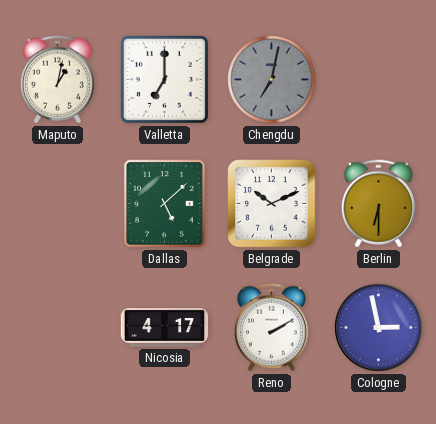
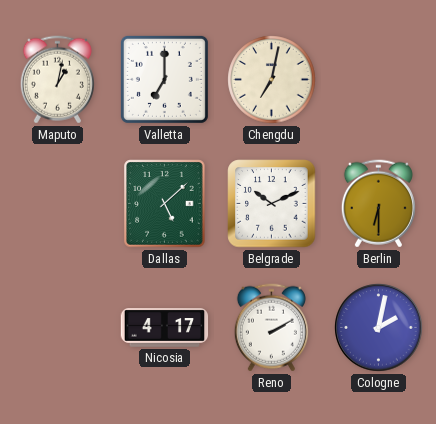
Chengdu dial: grey -> cream
Cologne: 2:58 -> 2:02
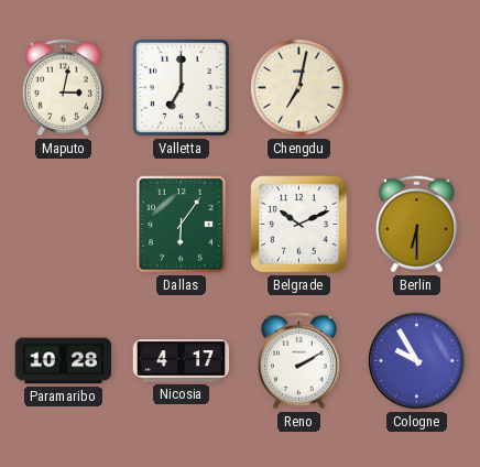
Maputo: 1:02 -> 3:02
Dallas: 5:08 -> 6:06
Paramaribo: none -> 10:28
Cologne: 2:02 -> 9:55
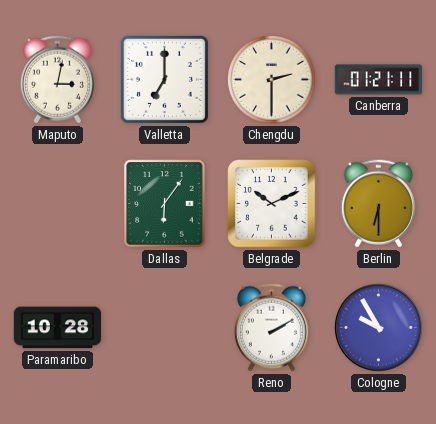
Chengdu: 7:02 -> 2:30
Canberra: none -> 01:21
Nicosia: 4:17 -> none
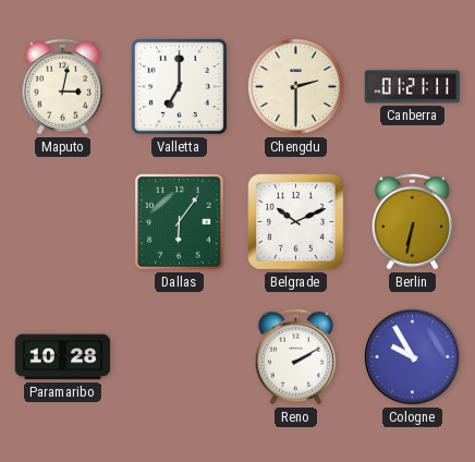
Berlin: 6:30 -> 6:32
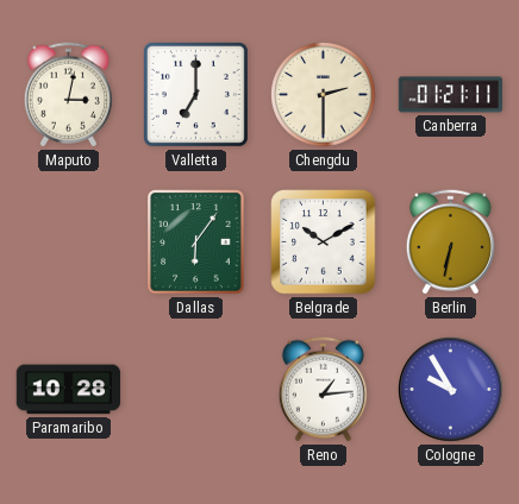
Belgrade: 10:11 -> 10:10
Reno: 2:10 -> 1:14
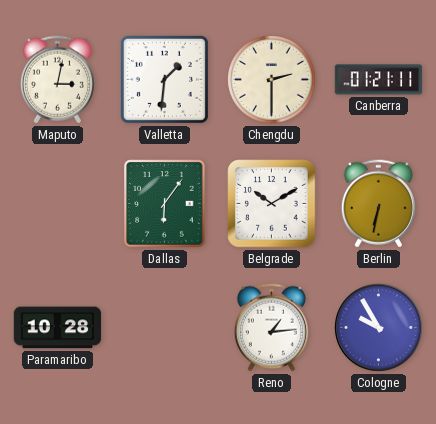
Valletta: 7:00 -> 1:31
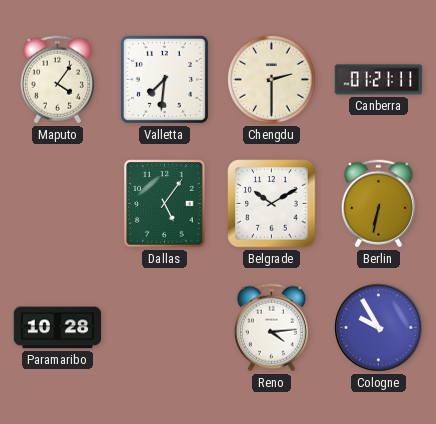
Maputo: 3:02 -> 4:06
Valletta: 1:31 -> 7:31
Dallas: 6:06 -> 5:06
Reno: 1:14 -> 4:14
